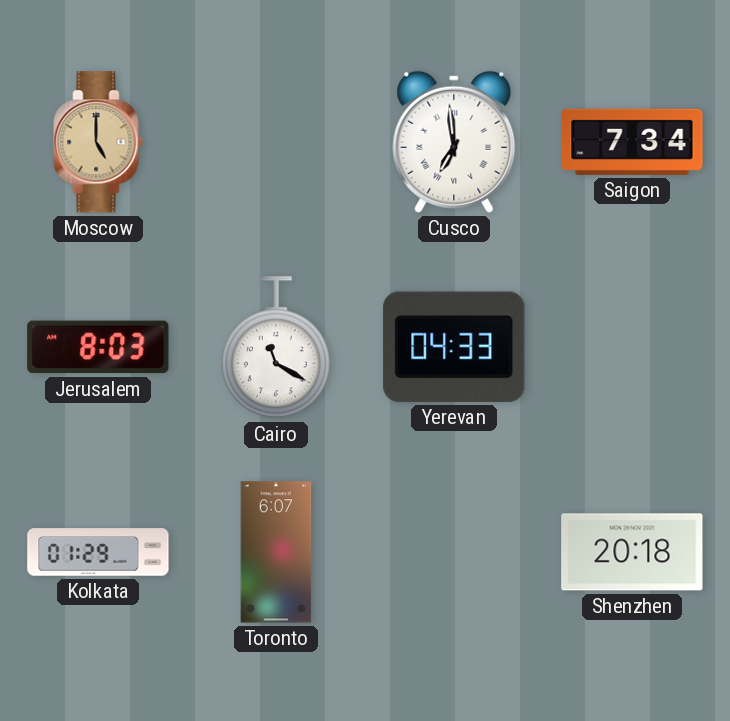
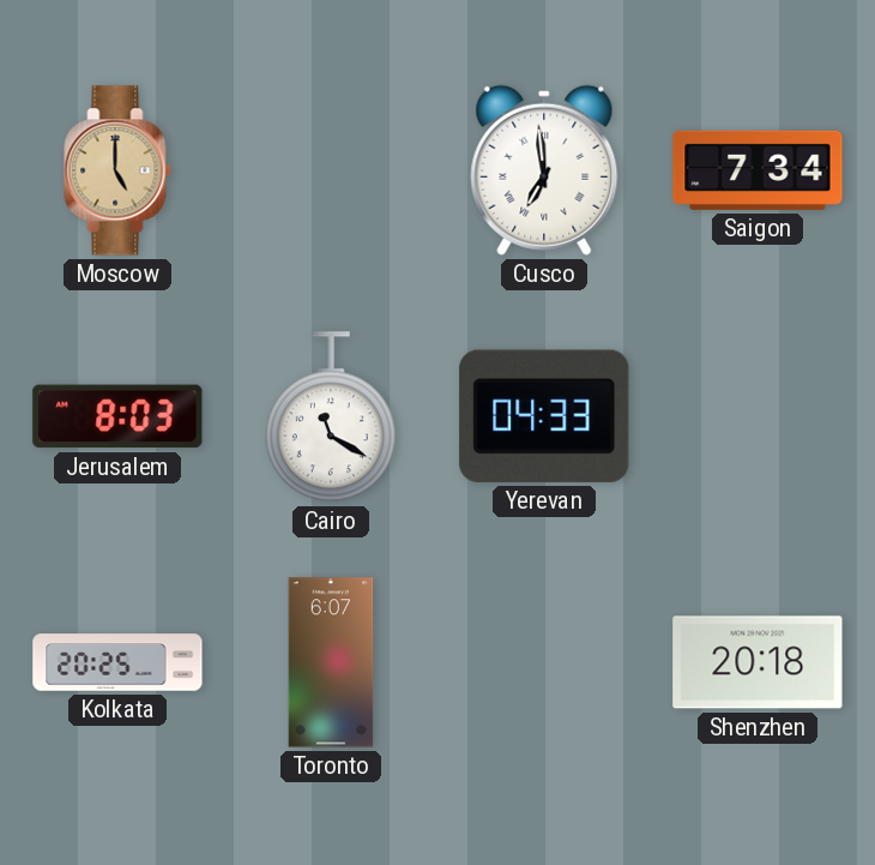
Kolkata: 01:29 -> 20:25
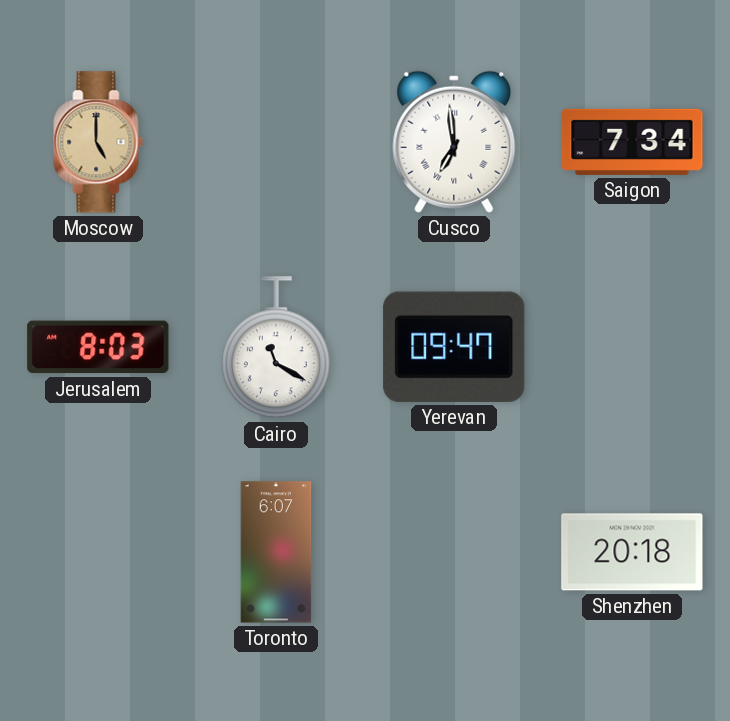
Yerevan: 04:33 -> 09:47
Kolkata: 20:25 -> none
